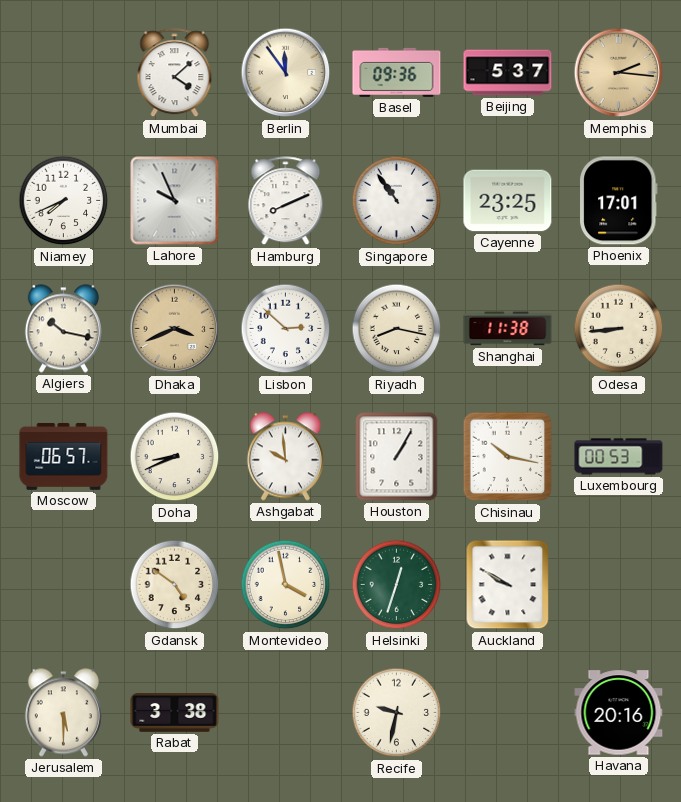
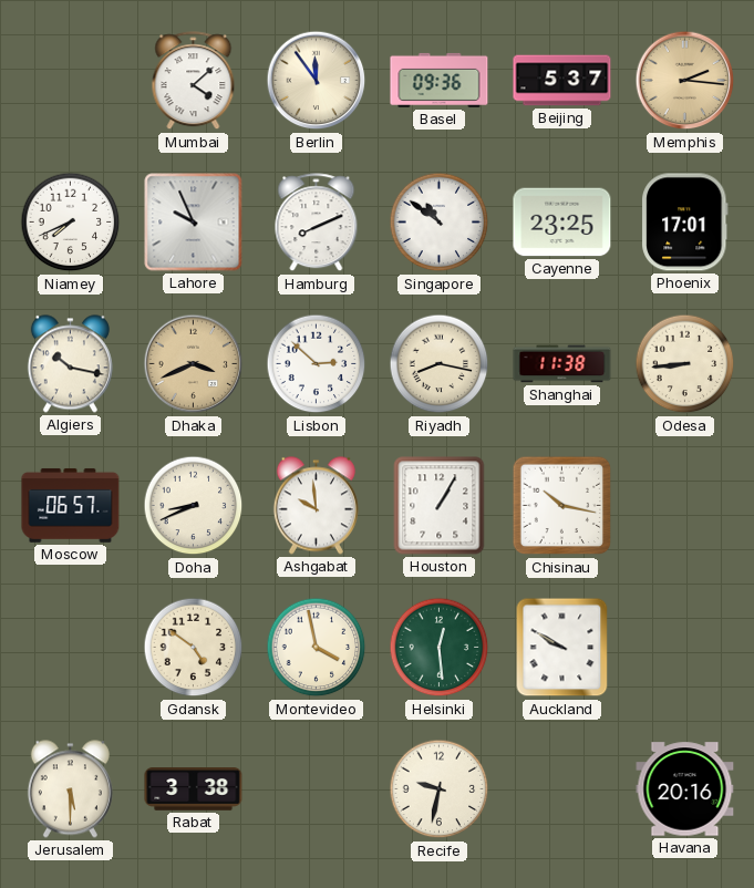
Singapore: 10:54 -> 10:51
Luxembourg: 00:53 -> none
Helsinki: 12:33 -> 12:29
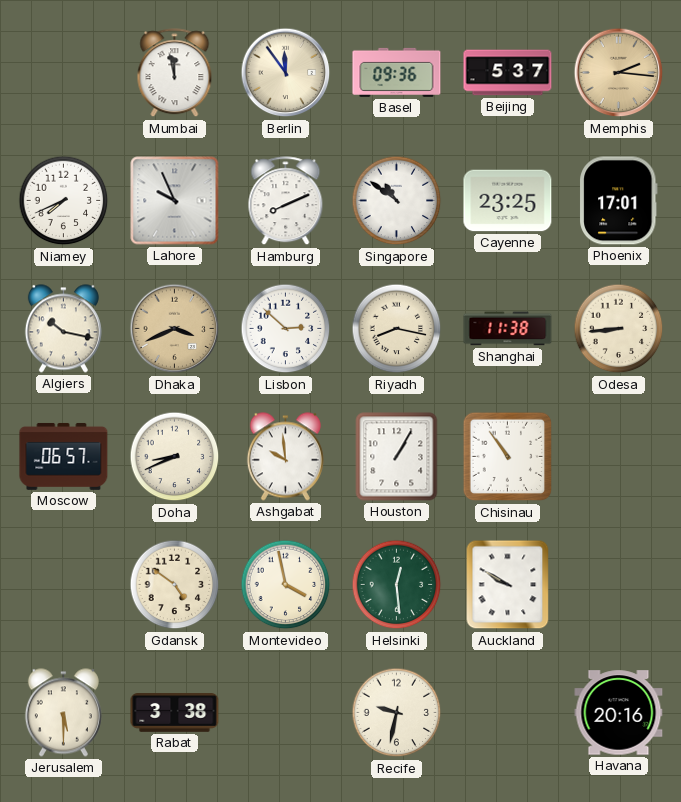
Mumbai: 4:08 -> 11:58
Chisinau: 10:17 -> 10:54
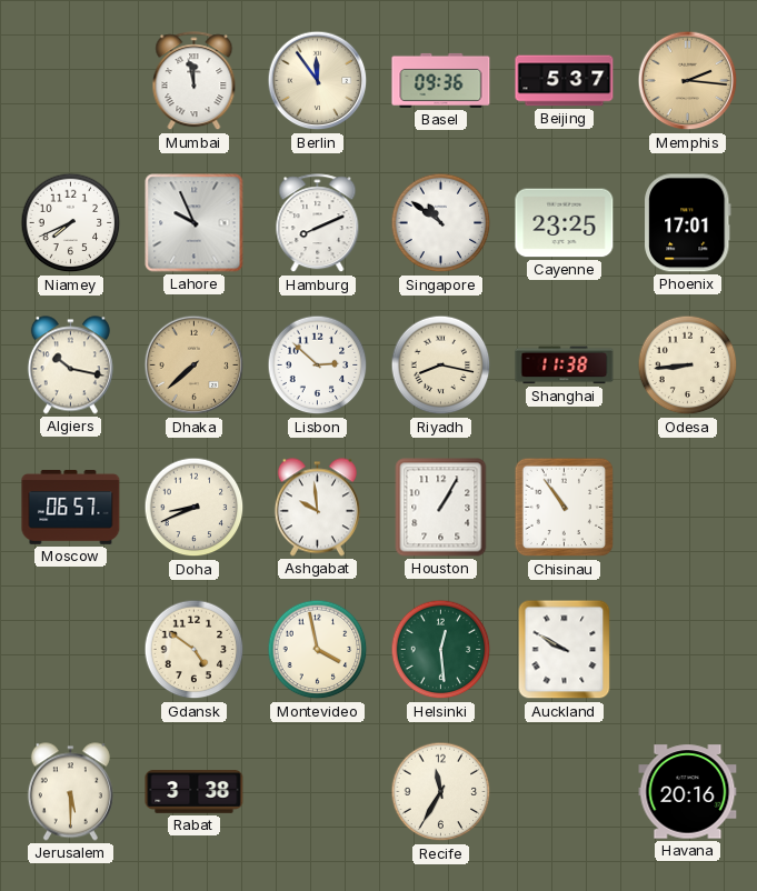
Dhaka: 3:41 -> 7:38
Recife: 9:32 -> 11:35
